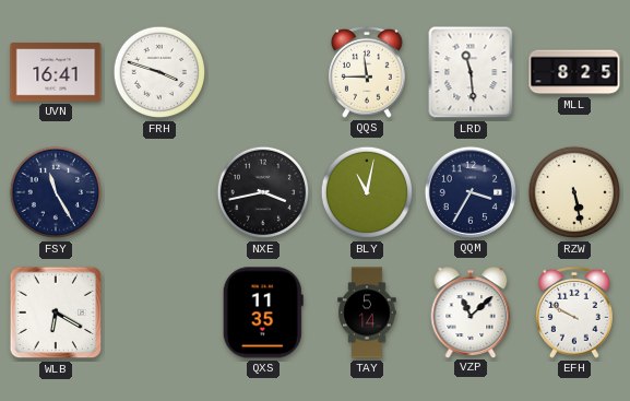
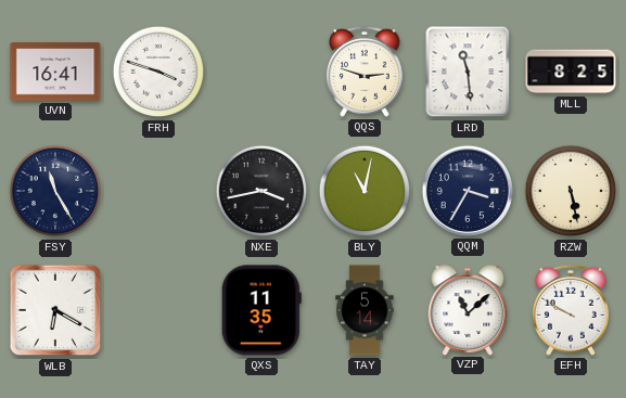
QQS: 11:45 -> 2:48
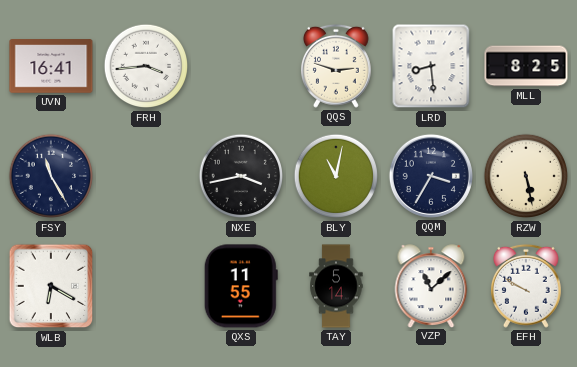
FRH: 3:48 -> 3:44
LRD: 11:29 -> 8:29
QXS: 11:35 -> 11:55
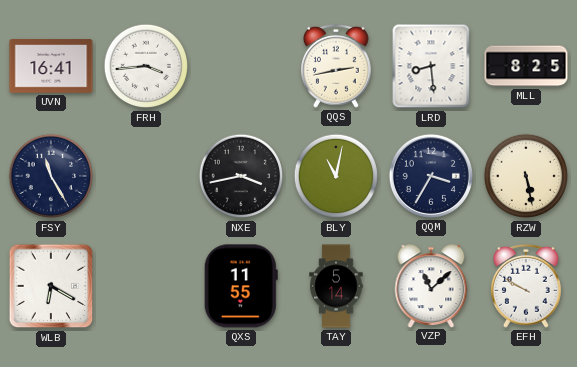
QQS: 2:48 -> 2:43
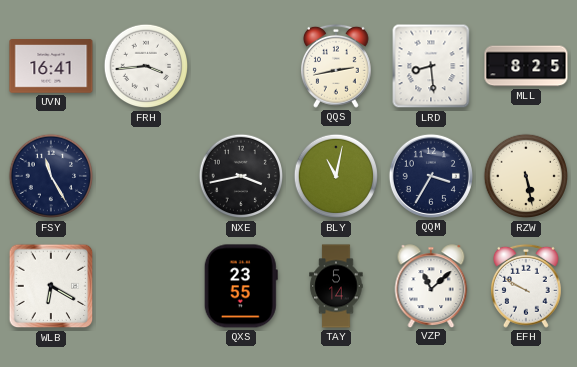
QXS: 11:55 -> 23:55
